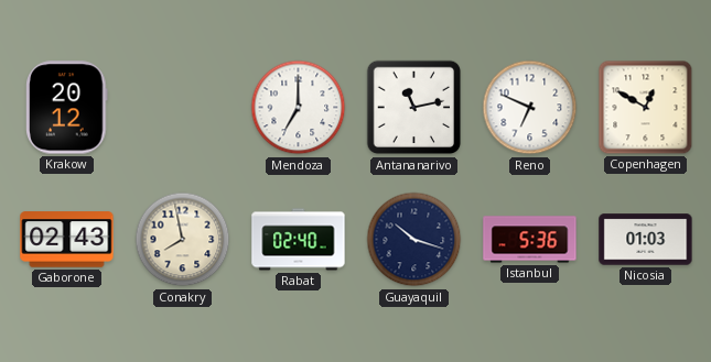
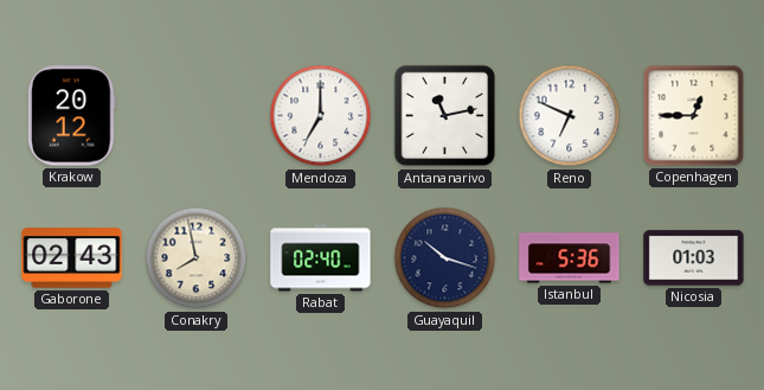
Copenhagen: 12:50 -> 12:45
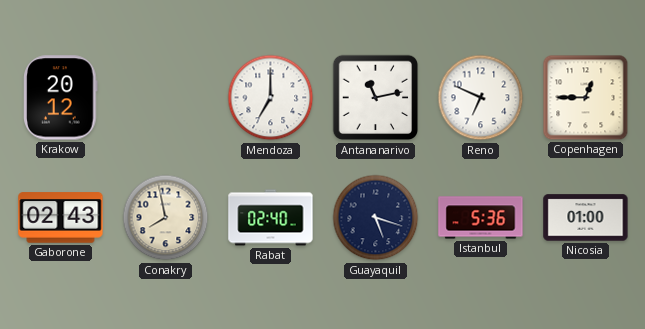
Guayaquil: 10:18 -> 5:18
Nicosia: 01:03 -> 01:00
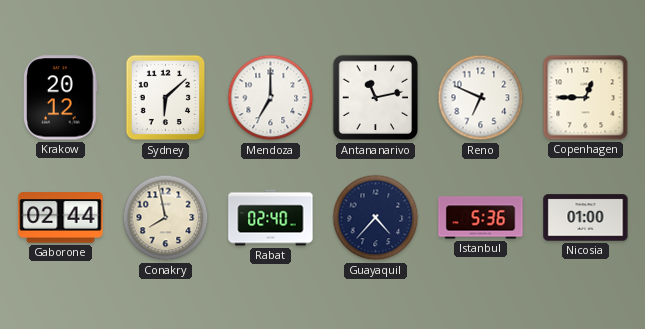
Sydney: none -> 6:08
Gaborone: 02:43 -> 02:44
Guayaquil: 5:18 -> 4:37
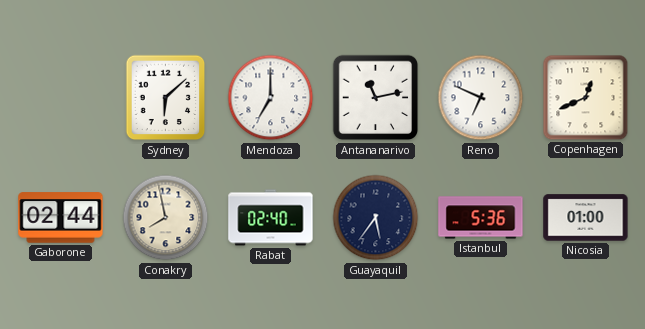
Krakow: 20:12 -> none
Copenhagen: 12:45 -> 12:41
Guayaquil: 4:37 -> 5:36
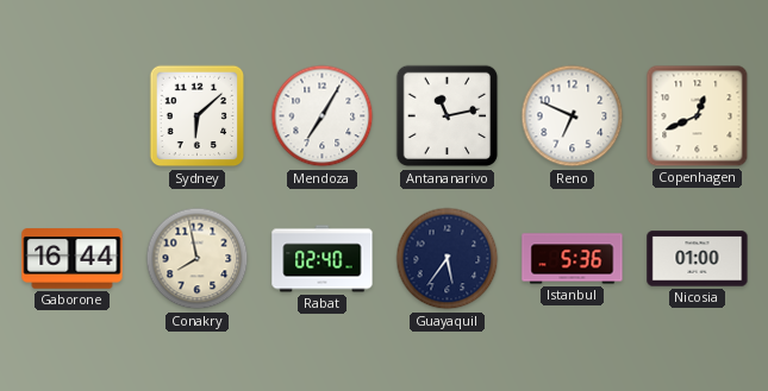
Mendoza: 7:00 -> 7:05
Gaborone: 02:44 -> 16:44
